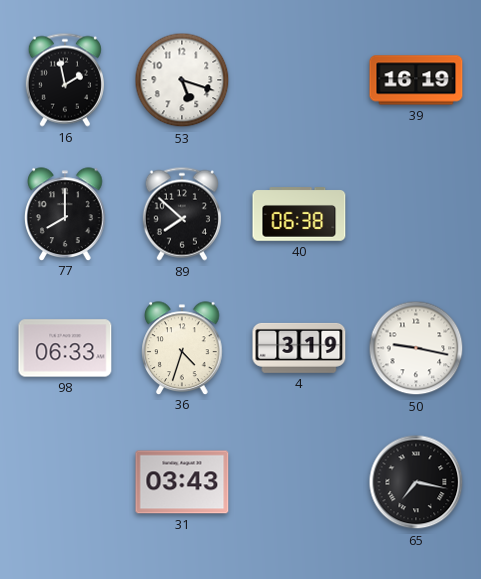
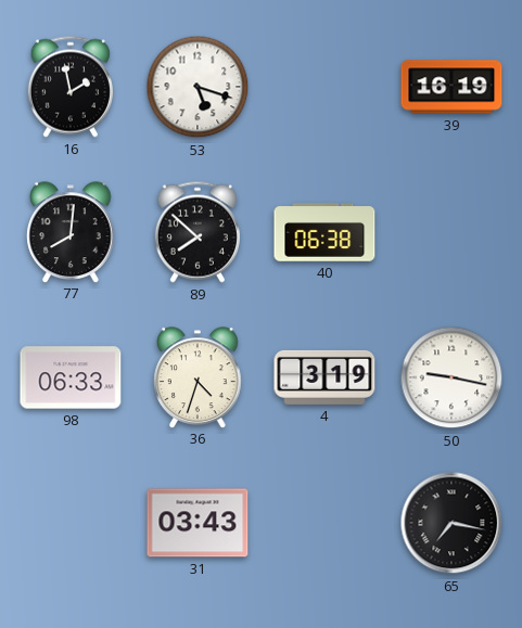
77: 8:00 -> 8:01
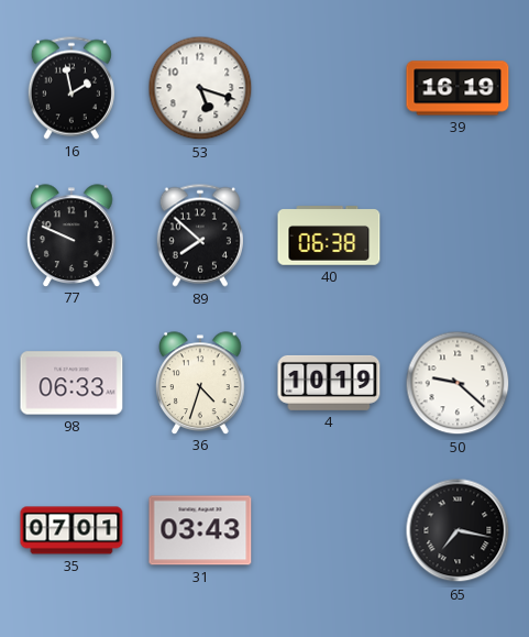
77: 8:01 -> 9:49
4: 3:19 -> 10:19
50: 9:17 -> 9:22
35: none -> 07:01
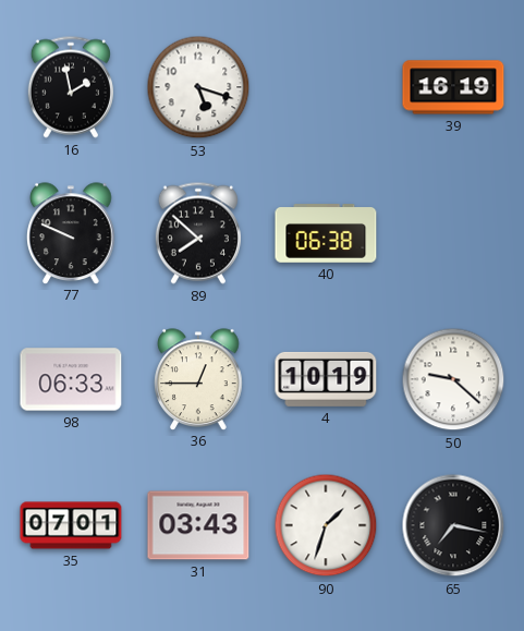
36: 4:33 -> 12:45
90: none -> 1:33
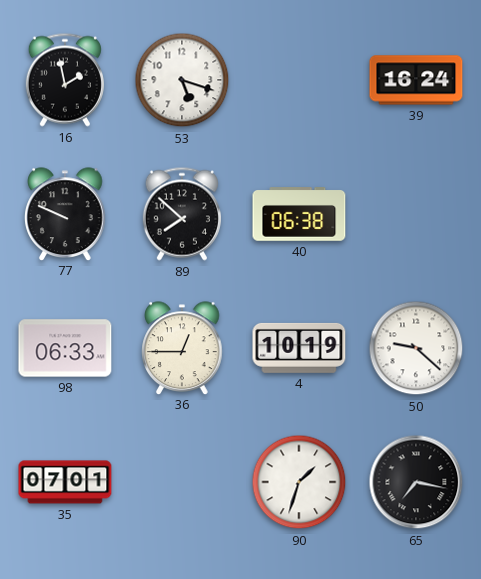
39: 16:19 -> 16:24
31: 03:43 -> none
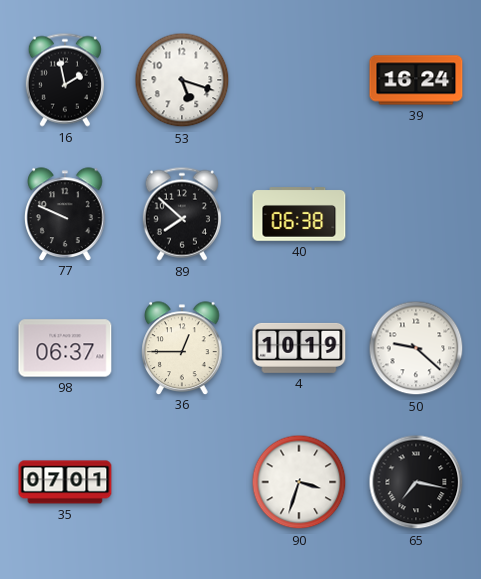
98: 06:33 -> 06:37
90: 1:33 -> 3:33
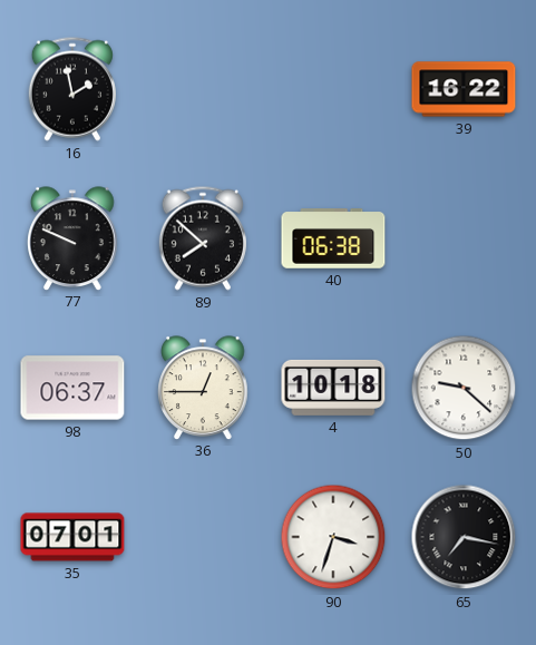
53: 5:18 -> none
39: 16:24 -> 16:22
4: 10:19 -> 10:18
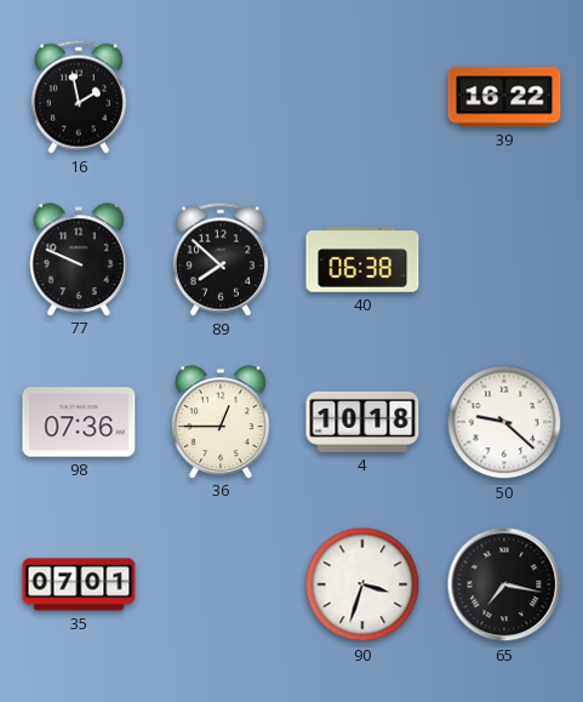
98: 06:37 -> 07:36
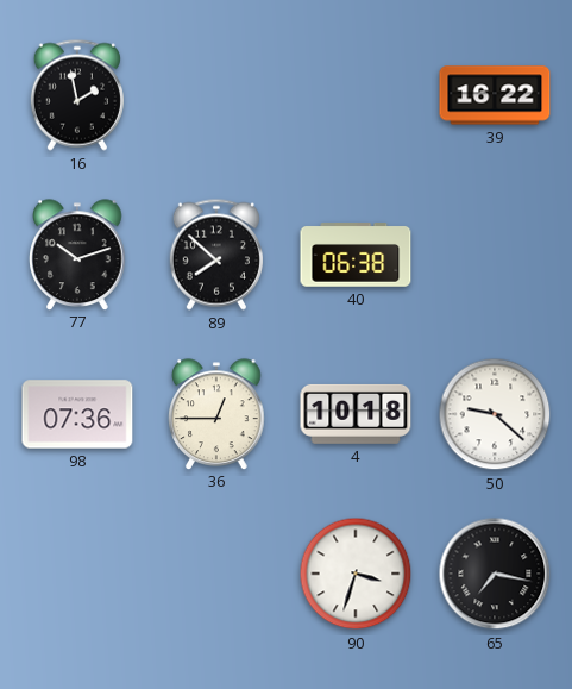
77: 9:49 -> 10:12
35: 07:01 -> none
